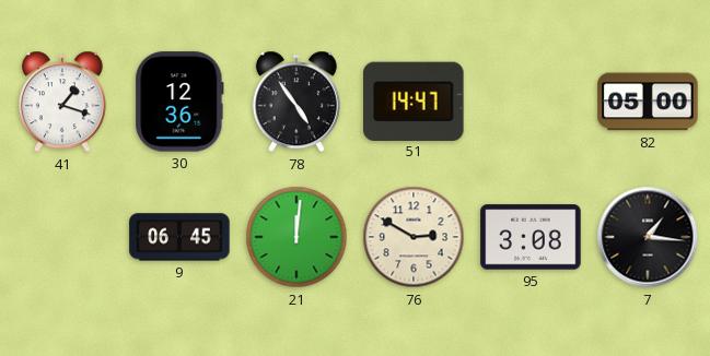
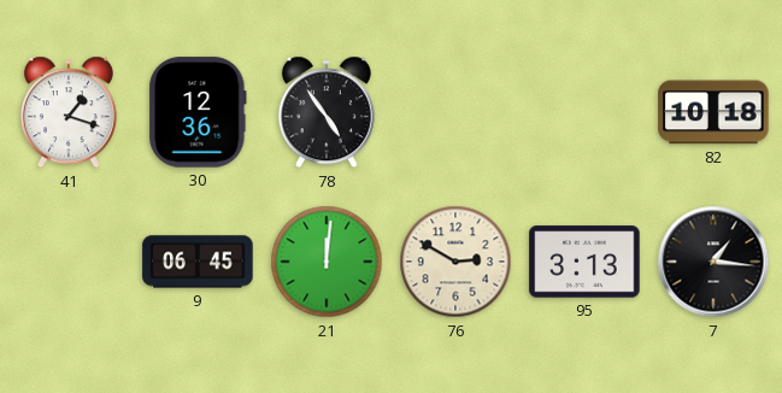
51: 14:47 -> none
82: 05:00 -> 10:18
95: 3:08 -> 3:13
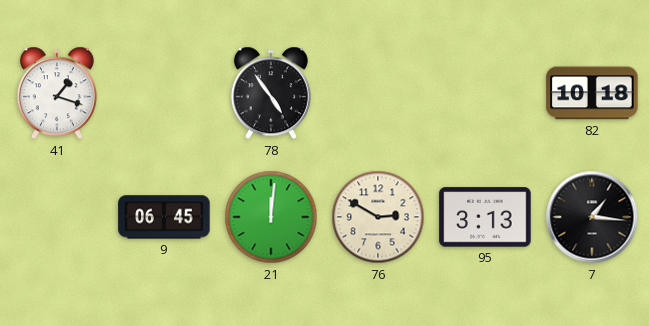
30: 12:36 -> none
